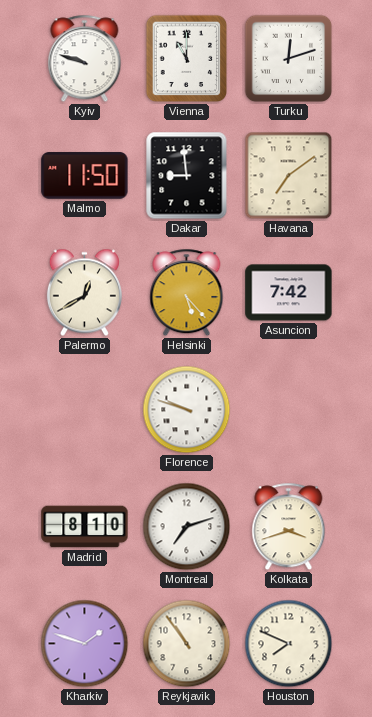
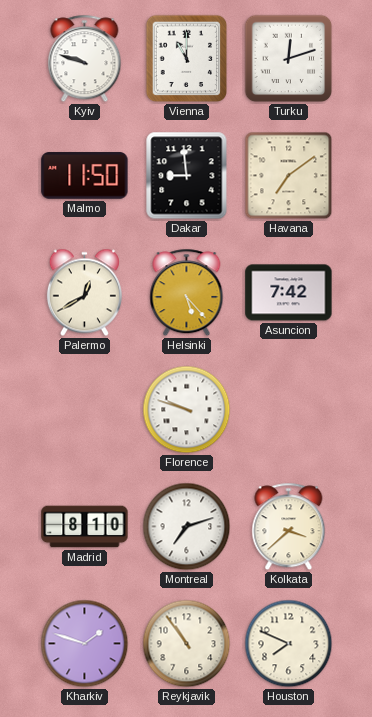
Kolkata: 3:42 -> 3:38
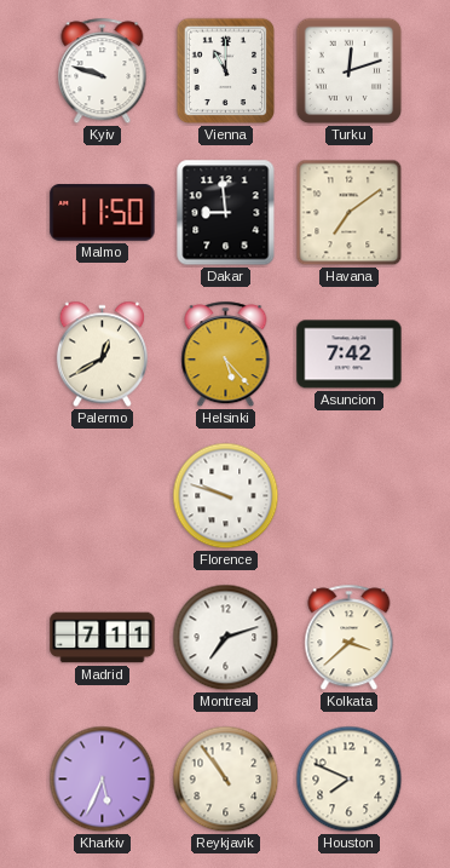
Madrid: 8:10 -> 7:11
Kharkiv: 1:48 -> 5:34
